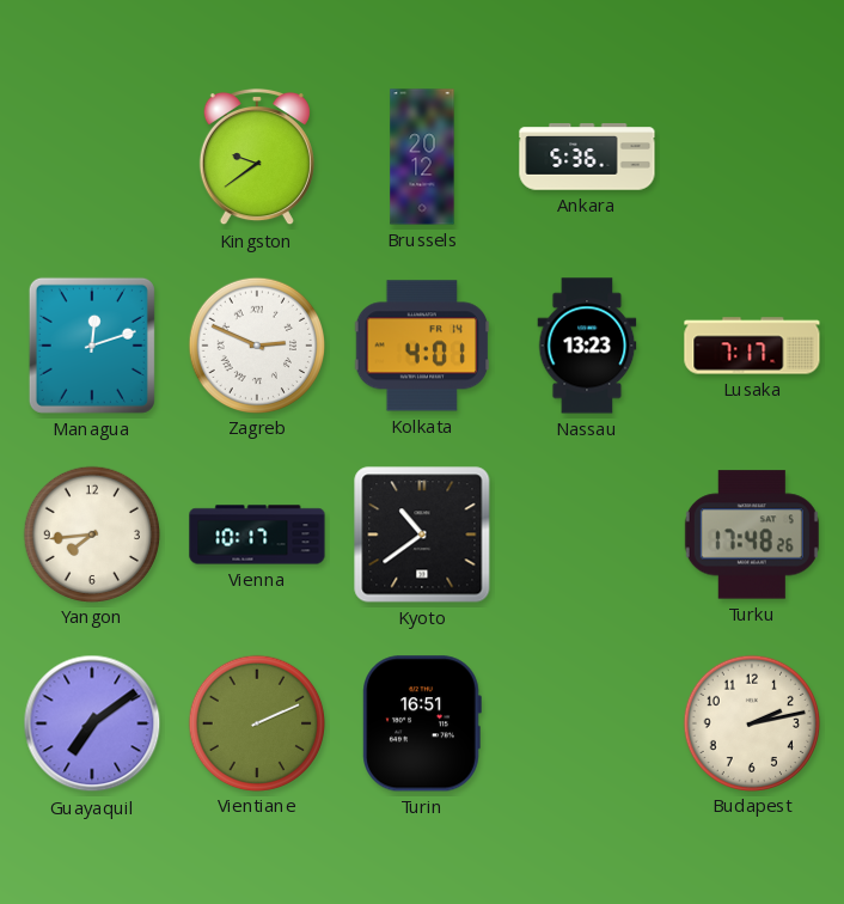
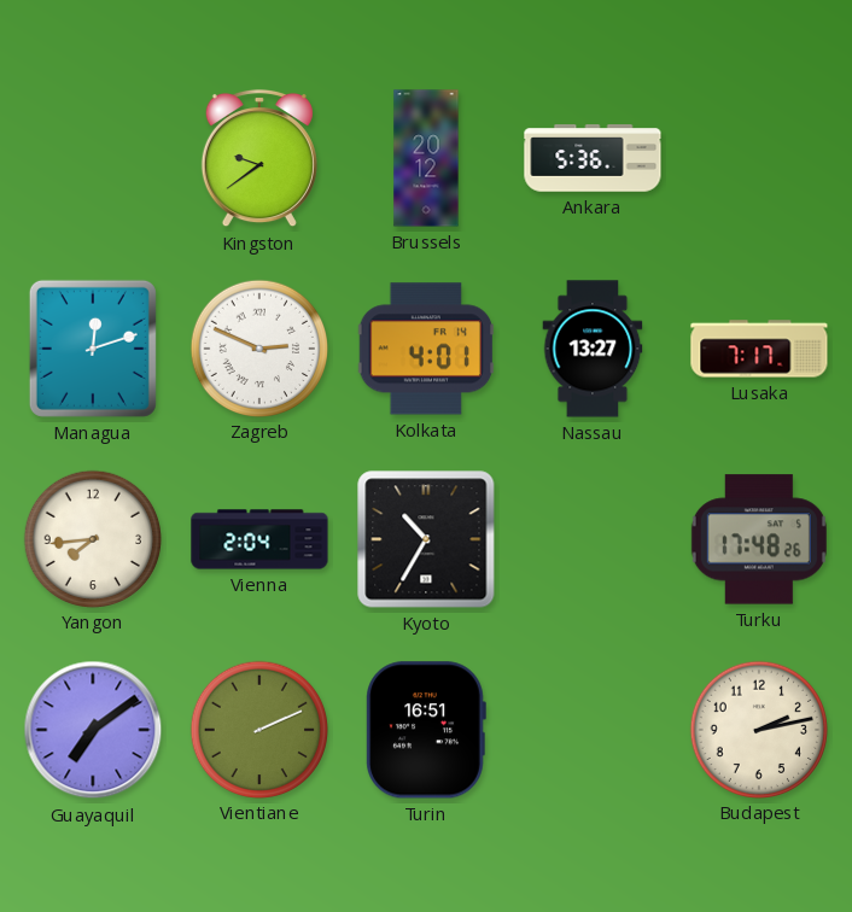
Nassau: 13:23 -> 13:27
Vienna: 10:17 -> 2:04
Kyoto: 10:39 -> 10:35
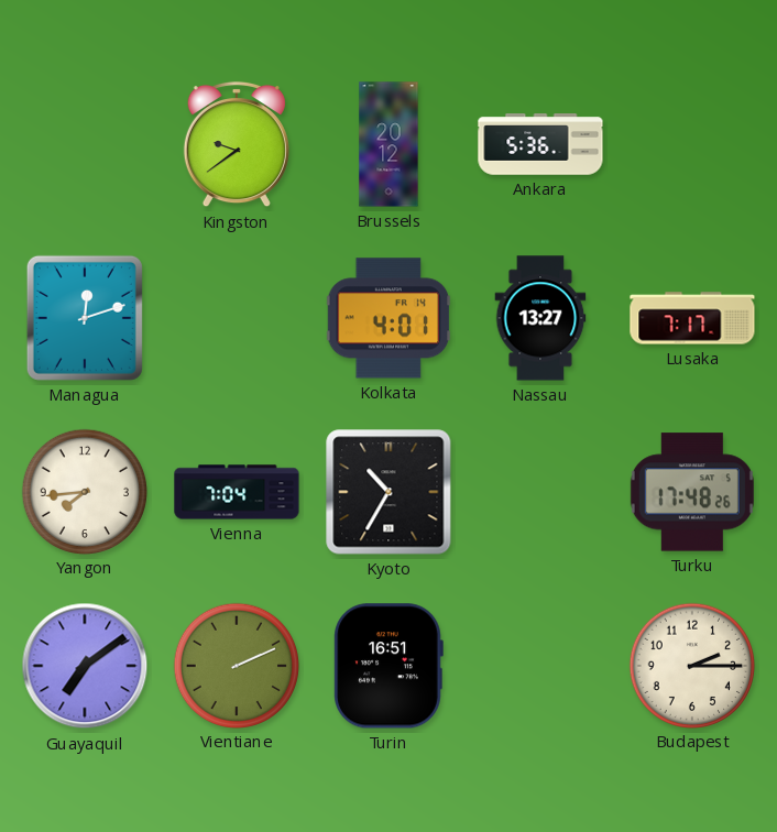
Zagreb: 2:49 -> none
Vienna: 2:04 -> 7:04
Budapest: 2:13 -> 2:15
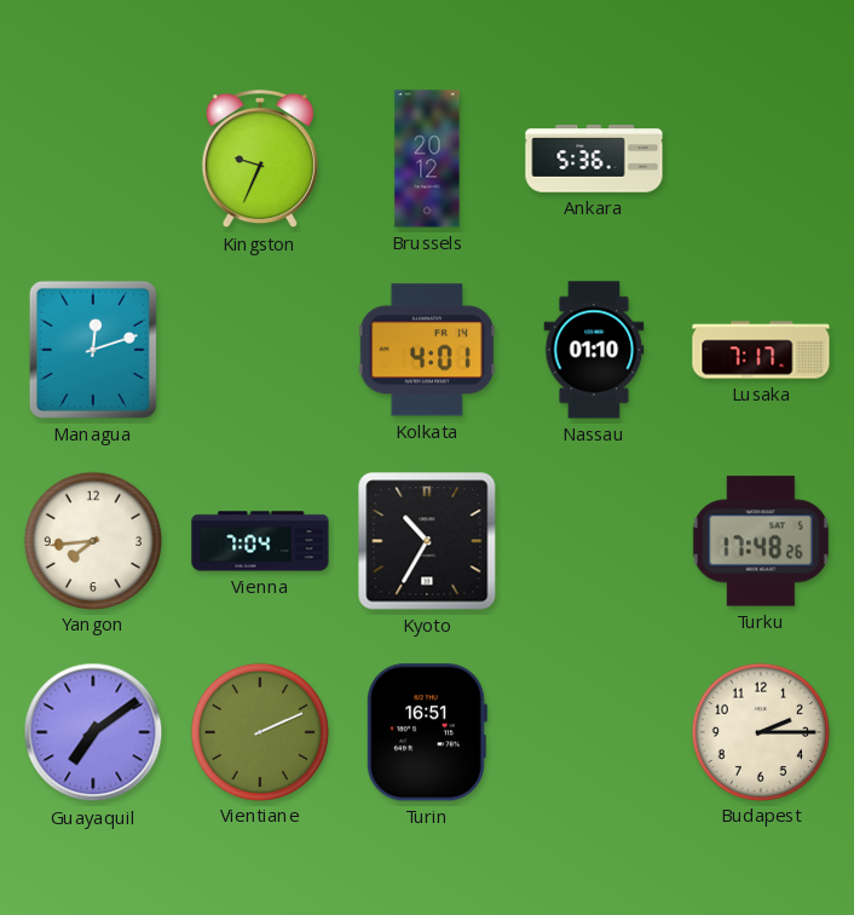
Kingston: 9:39 -> 9:34
Nassau: 13:27 -> 01:10
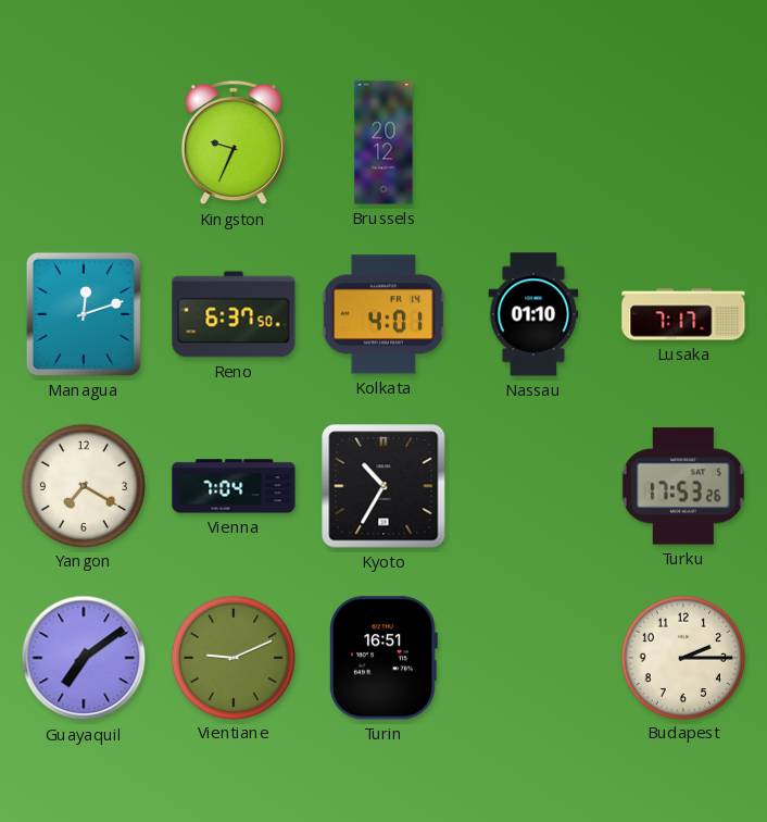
Ankara: 5:36 -> none
Reno: none -> 6:37
Yangon: 7:44 -> 7:20
Turku: 17:48 -> 17:53
Vientiane: 2:11 -> 9:11
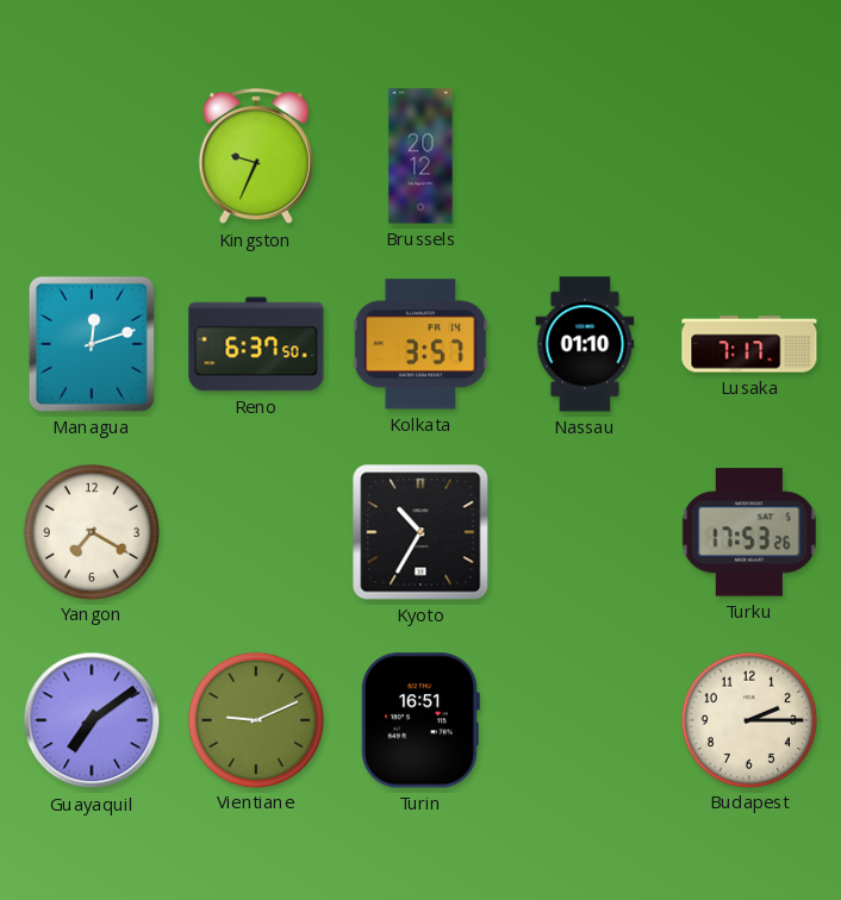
Kolkata: 4:01 -> 3:57
Vienna: 7:04 -> none
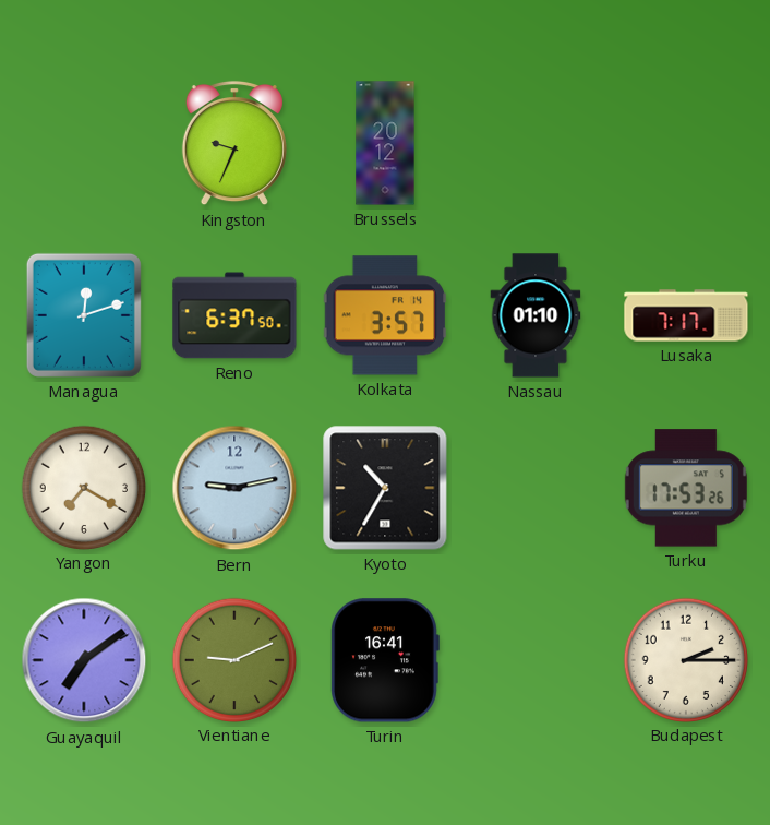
Bern: none -> 9:13
Turin: 16:51 -> 16:41
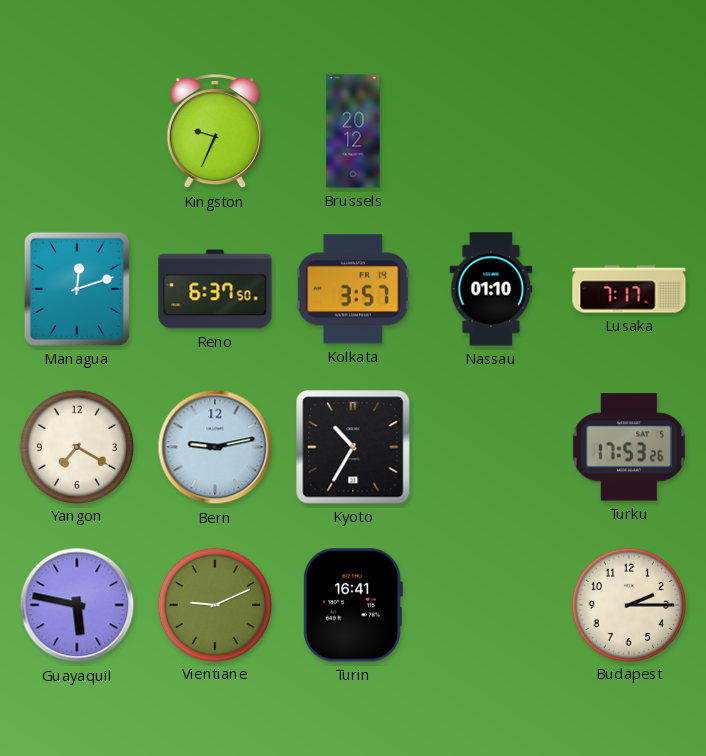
Guayaquil: 7:09 -> 5:47
